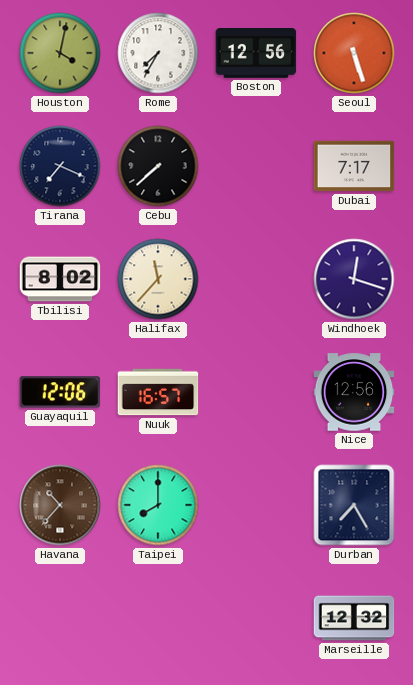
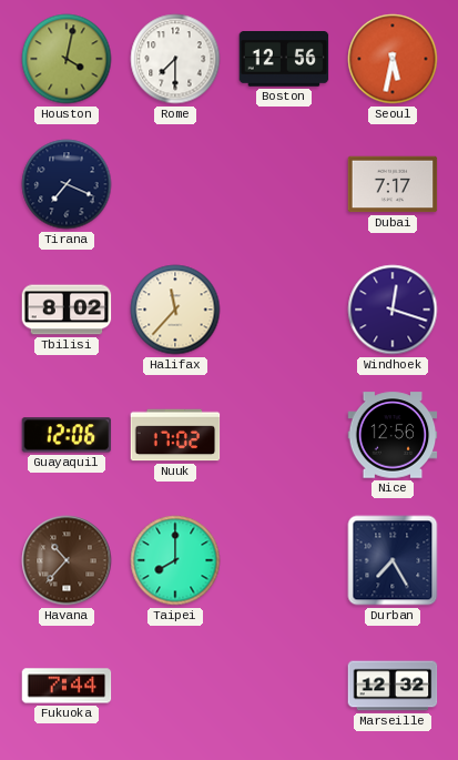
Rome: 7:35 -> 7:30
Seoul: 5:27 -> 5:32
Cebu: 7:38 -> none
Nuuk: 16:57 -> 17:02
Fukuoka: none -> 7:44
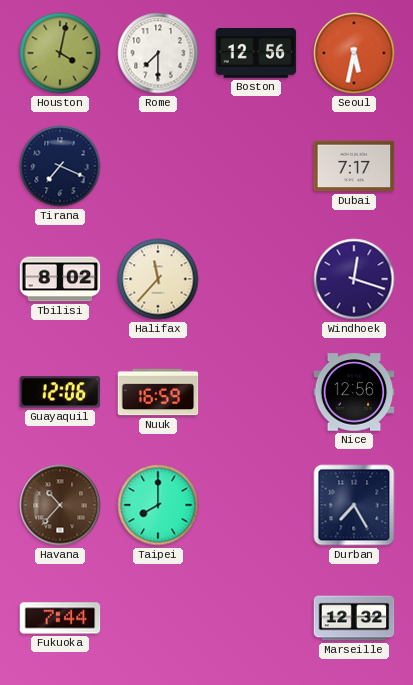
Nuuk: 17:02 -> 16:59
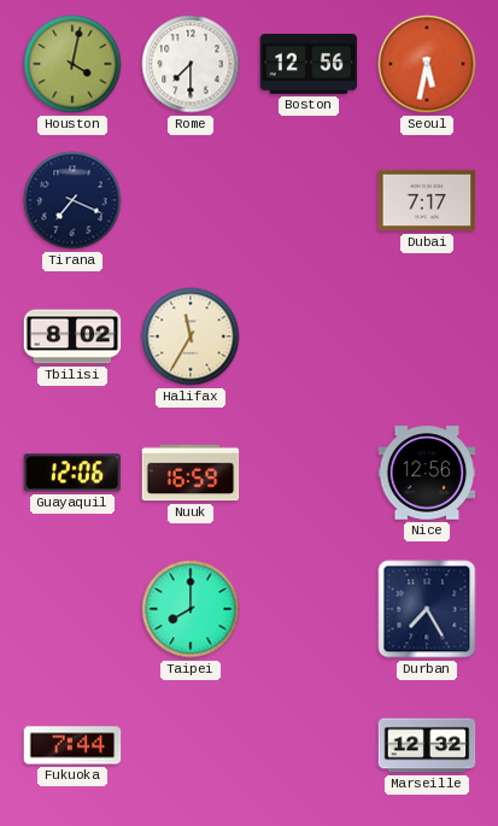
Halifax: 11:37 -> 11:35
Windhoek: 12:18 -> none
Havana: 10:37 -> none
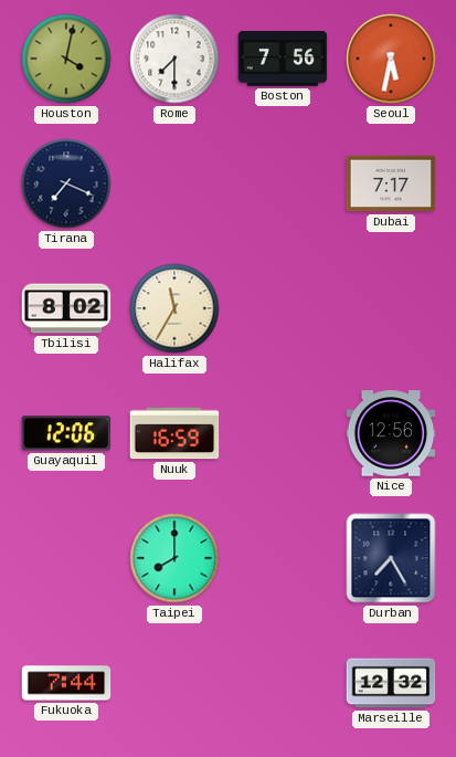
Boston: 12:56 -> 7:56
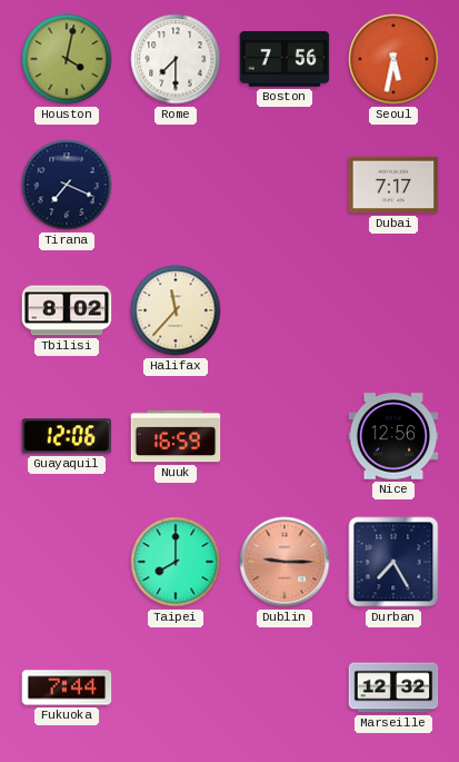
Halifax: 11:35 -> 11:37
Dublin: none -> 9:15
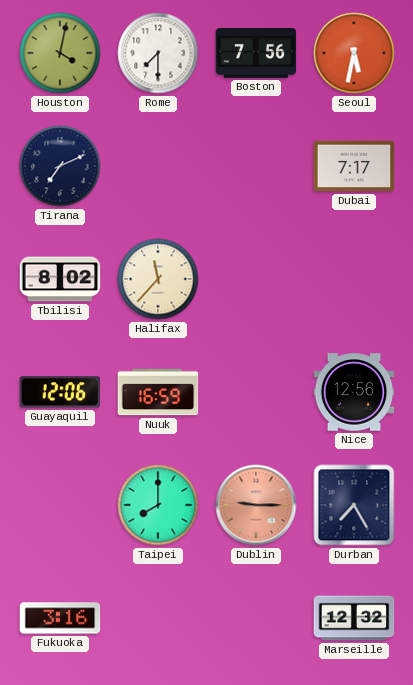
Tirana: 7:19 -> 7:11
Fukuoka: 7:44 -> 3:16
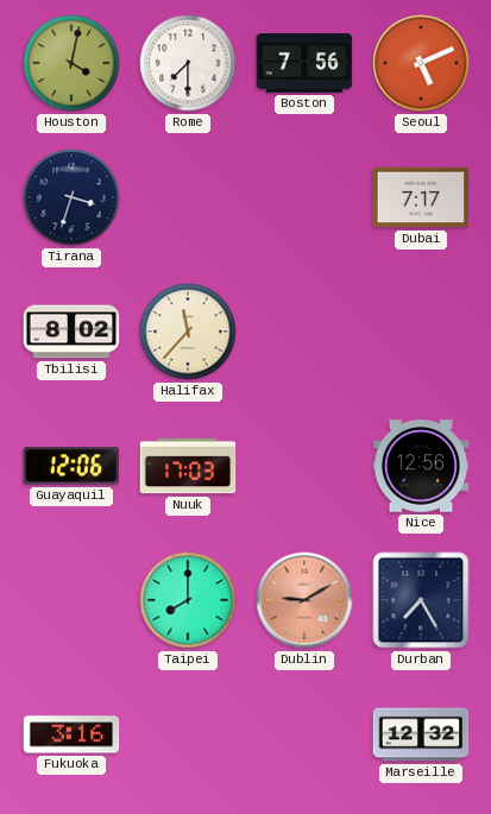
Seoul: 5:32 -> 5:11
Tirana: 7:11 -> 3:33
Nuuk: 16:59 -> 17:03
Dublin: 9:15 -> 9:10
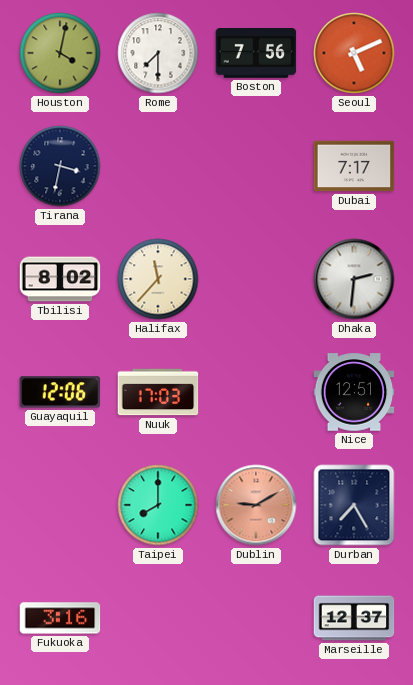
Tirana: 3:33 -> 3:32
Dhaka: none -> 2:31
Nice: 12:56 -> 12:51
Marseille: 12:32 -> 12:37
